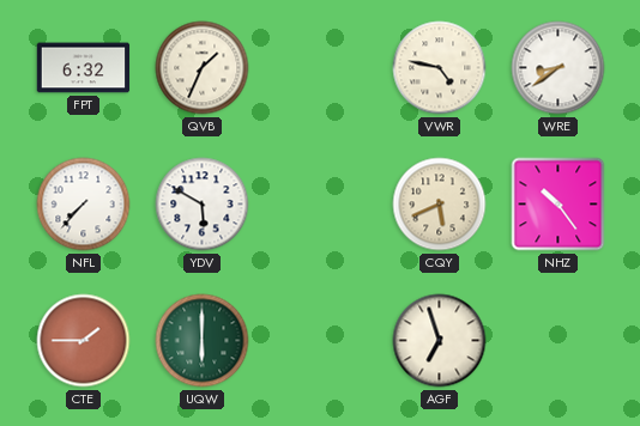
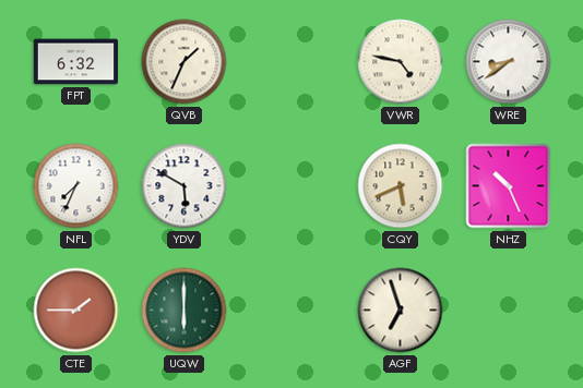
NFL: 7:37 -> 7:34
NHZ: 10:24 -> 10:26
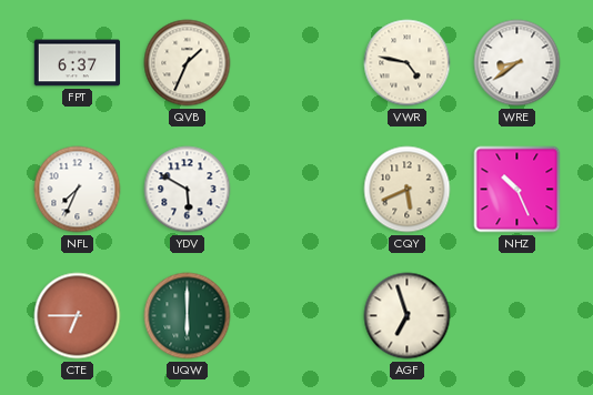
FPT: 6:32 -> 6:37
CTE: 1:45 -> 6:45
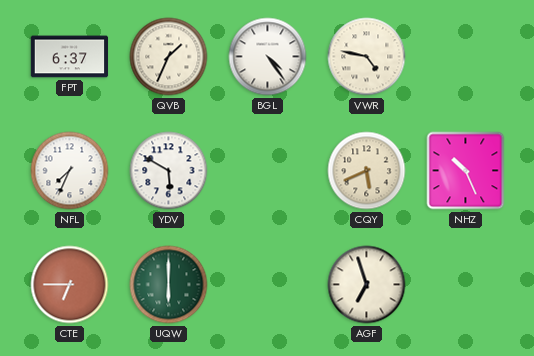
BGL: none -> 4:24
WRE: 8:39 -> none
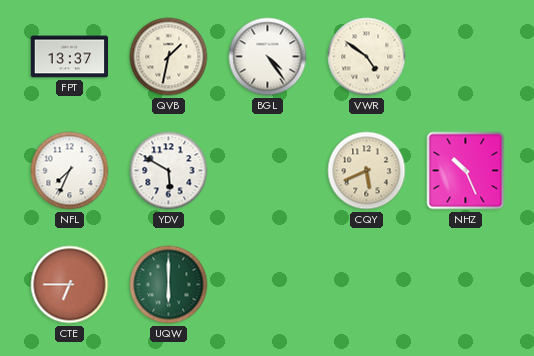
FPT: 6:37 -> 13:37
QVB: 1:34 -> 1:32
VWR: 4:47 -> 4:51
AGF: 6:57 -> none
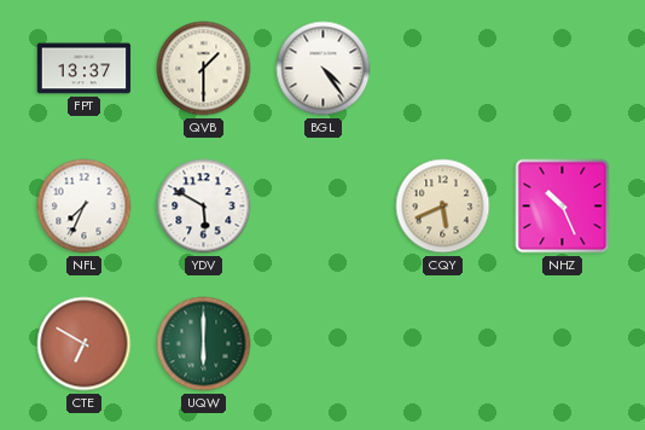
QVB: 1:32 -> 1:30
VWR: 4:51 -> none
CTE: 6:45 -> 6:50
